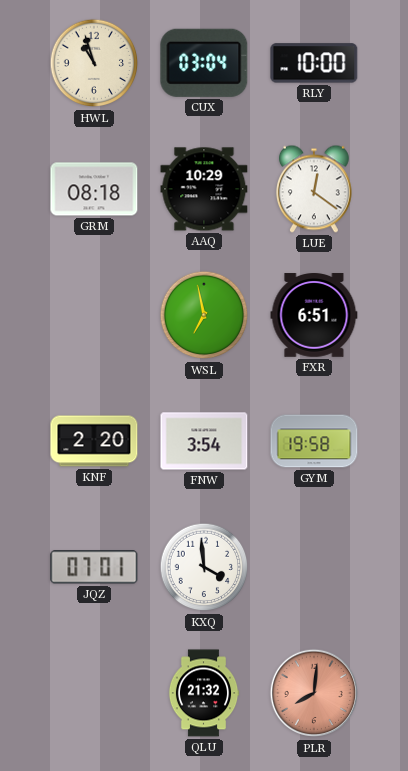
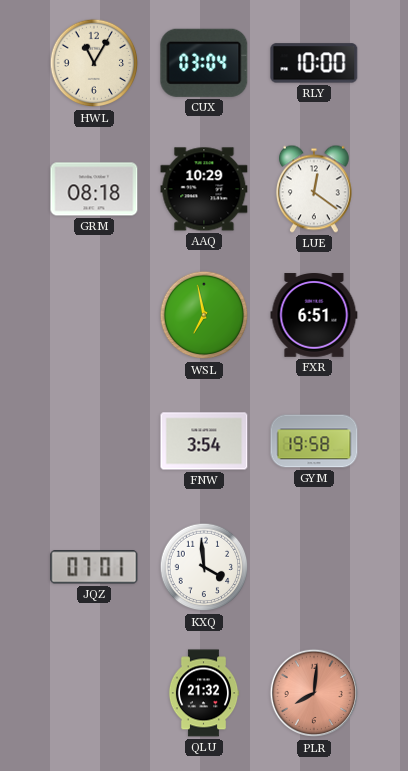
HWL: 10:57 -> 11:05
KNF: 2:20 -> none
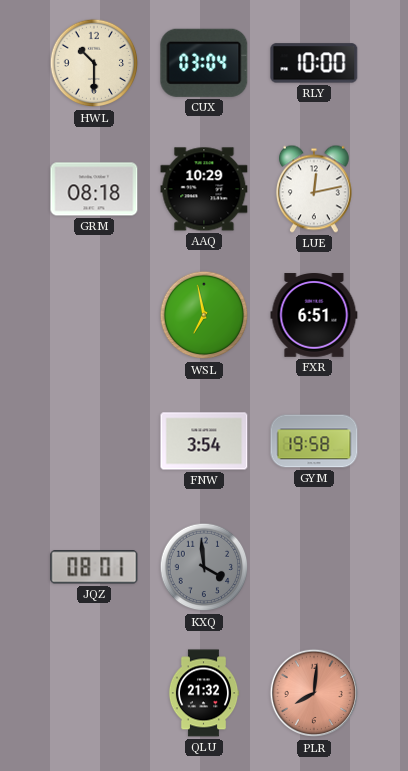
HWL: 11:05 -> 10:30
LUE: 12:21 -> 12:13
JQZ: 07:01 -> 08:01
KXQ dial: white -> grey
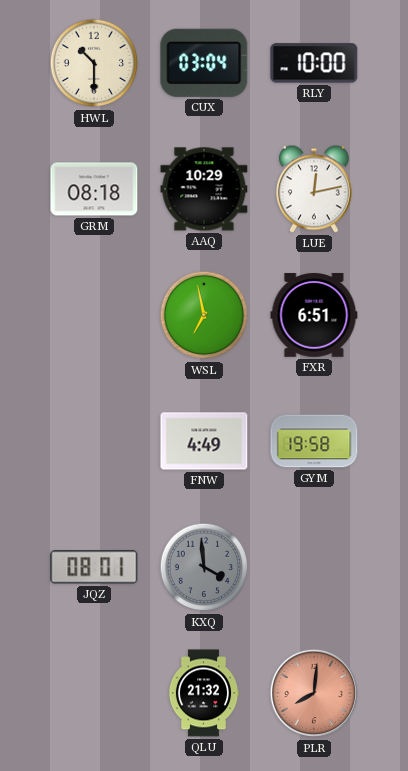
FNW: 3:54 -> 4:49
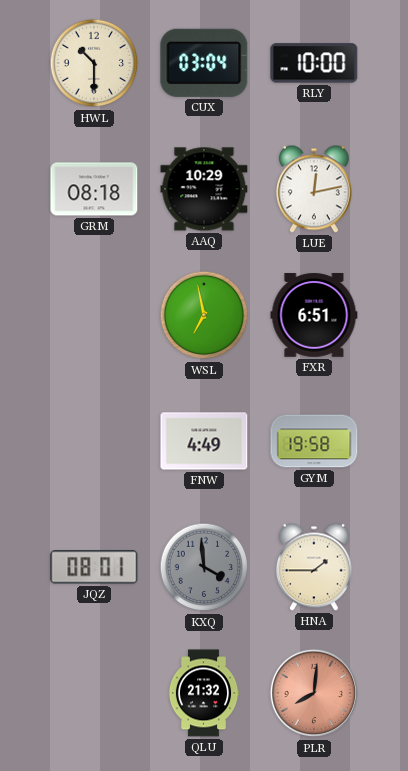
HNA: none -> 1:45
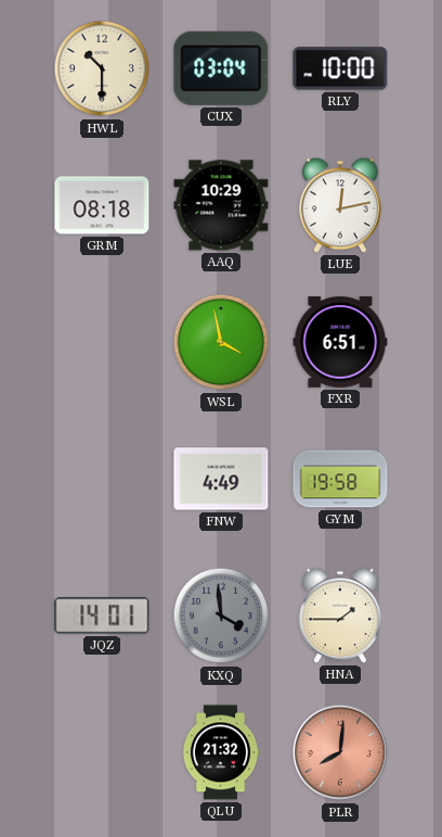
WSL: 6:58 -> 3:58
JQZ: 08:01 -> 14:01
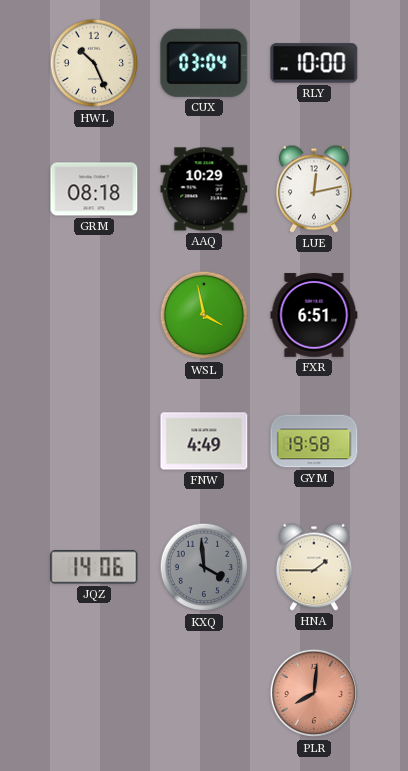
HWL: 10:30 -> 10:26
JQZ: 14:01 -> 14:06
QLU: 21:32 -> none
